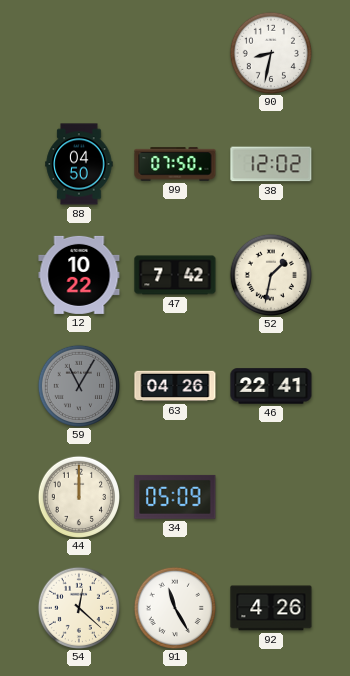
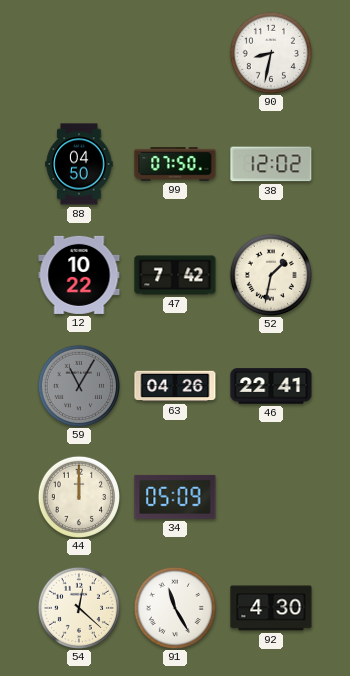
92: 4:26 -> 4:30
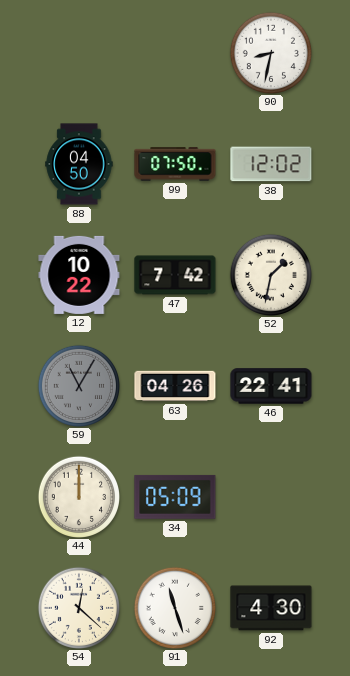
91: 11:25 -> 11:27
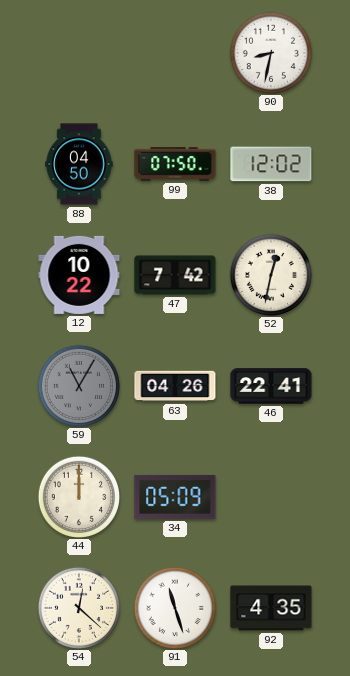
52: 1:32 -> 12:32
92: 4:30 -> 4:35
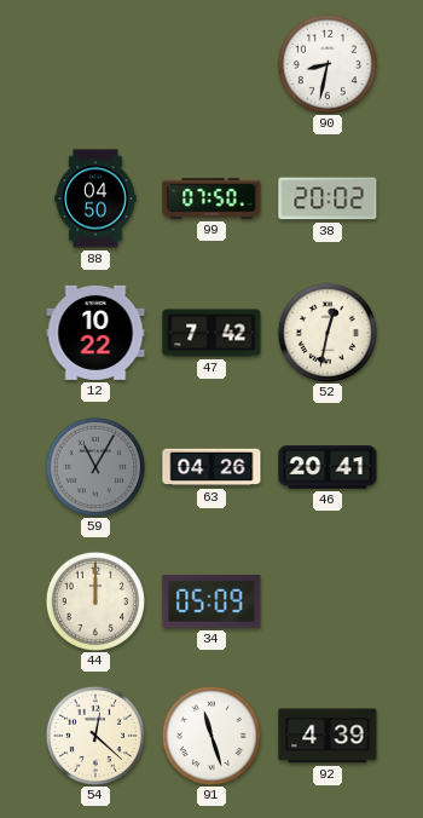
38: 12:02 -> 20:02
46: 22:41 -> 20:41
92: 4:35 -> 4:39
